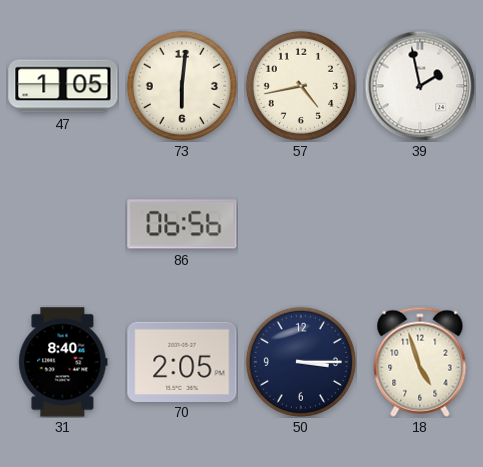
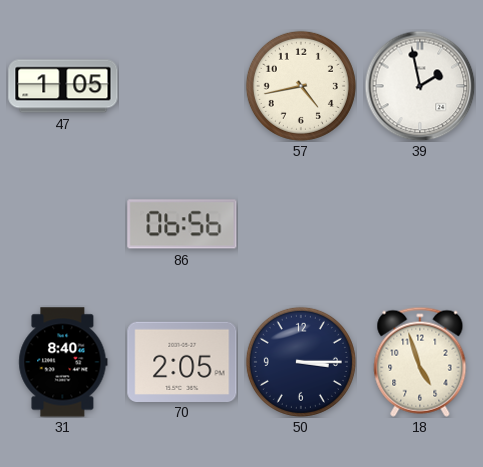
73: 6:01 -> none
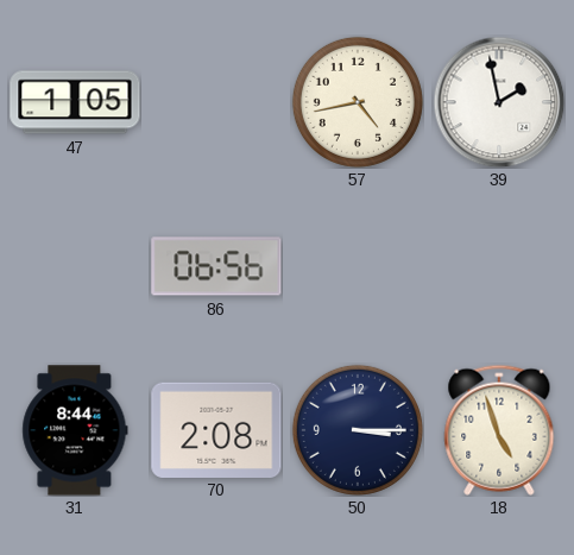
31: 8:40 -> 8:44
70: 2:05 -> 2:08
